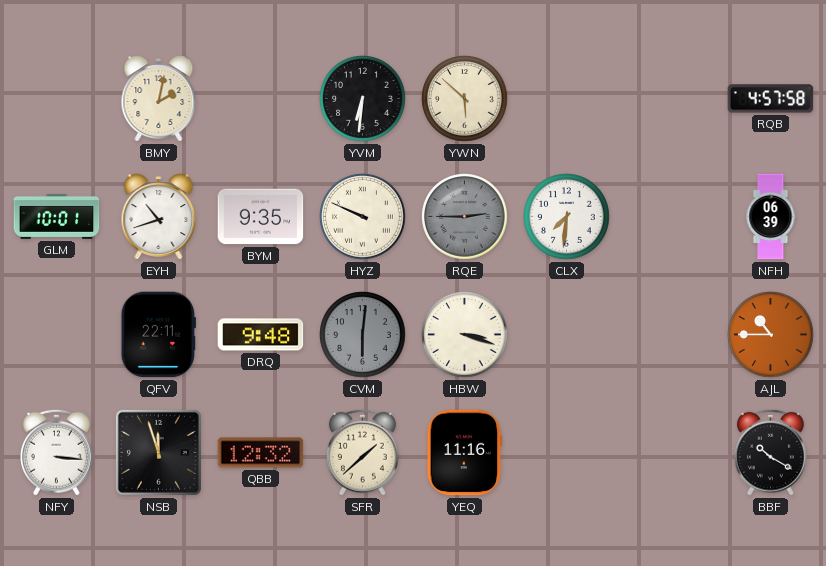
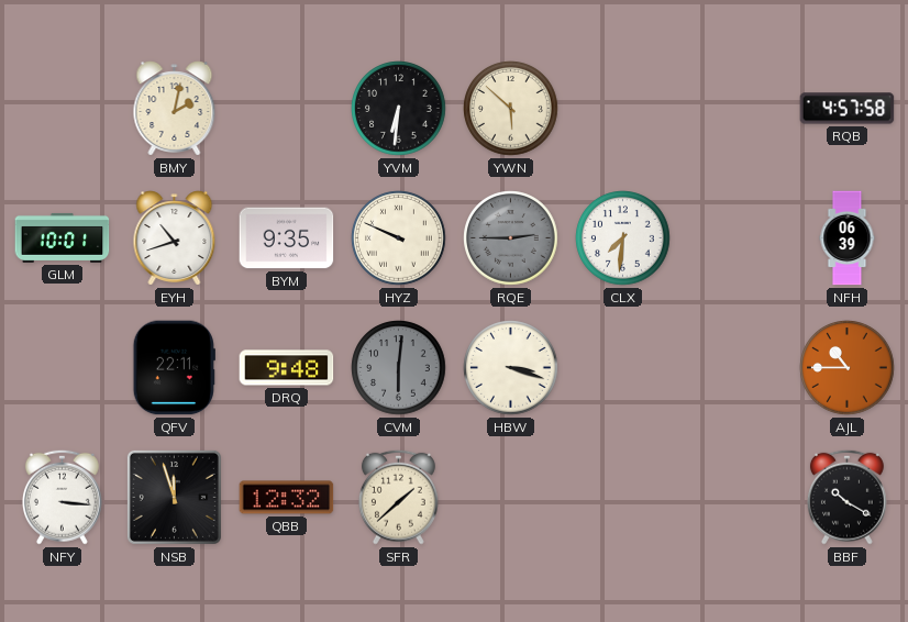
YEQ: 11:16 -> none
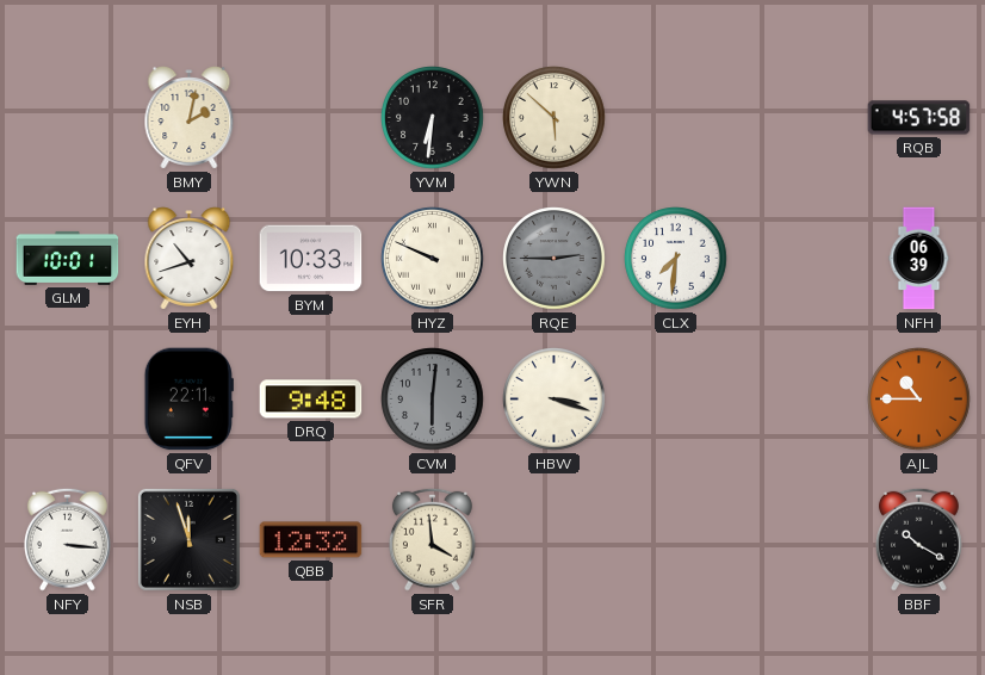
BYM: 9:35 -> 10:33
SFR: 1:38 -> 3:59
